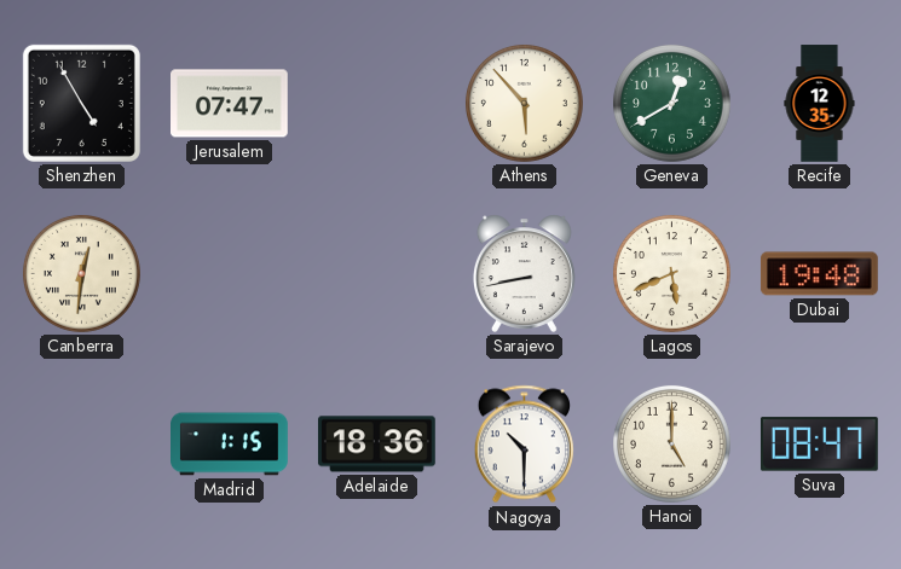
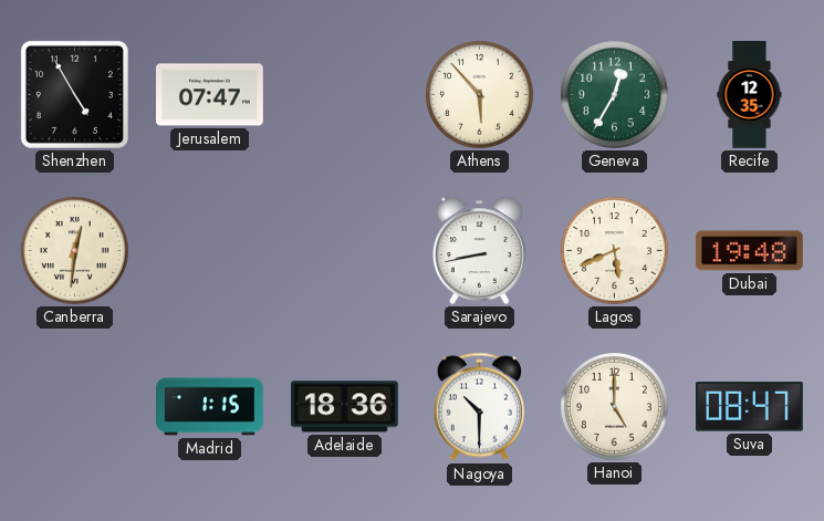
Geneva: 12:40 -> 12:35
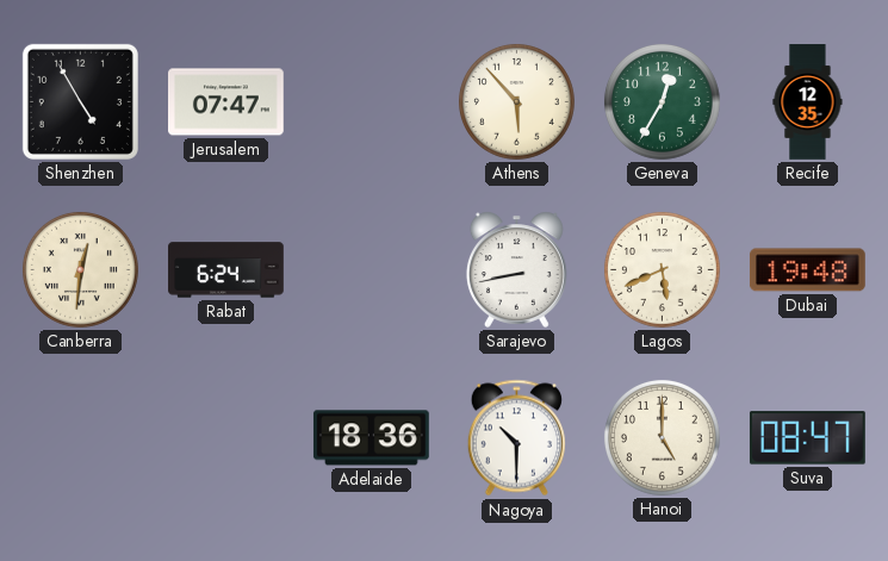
Rabat: none -> 6:24
Madrid: 1:15 -> none
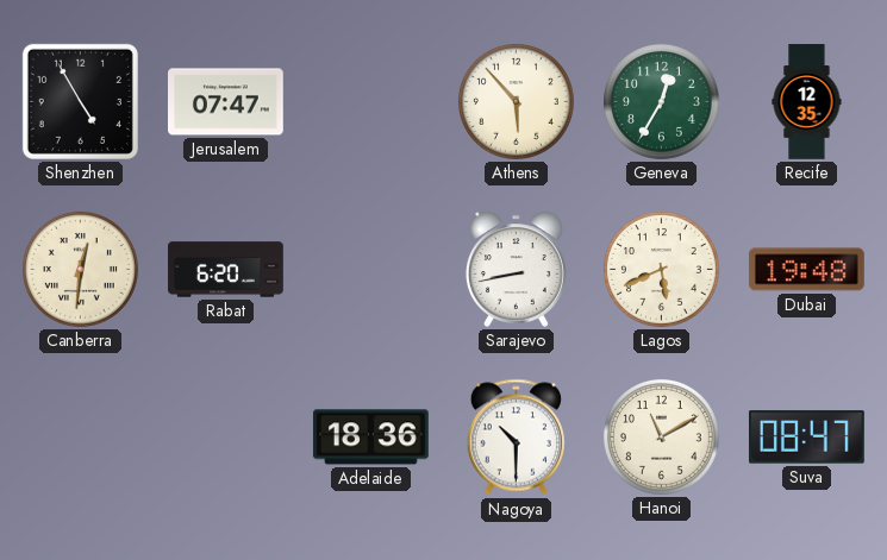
Rabat: 6:24 -> 6:20
Hanoi: 5:00 -> 11:10
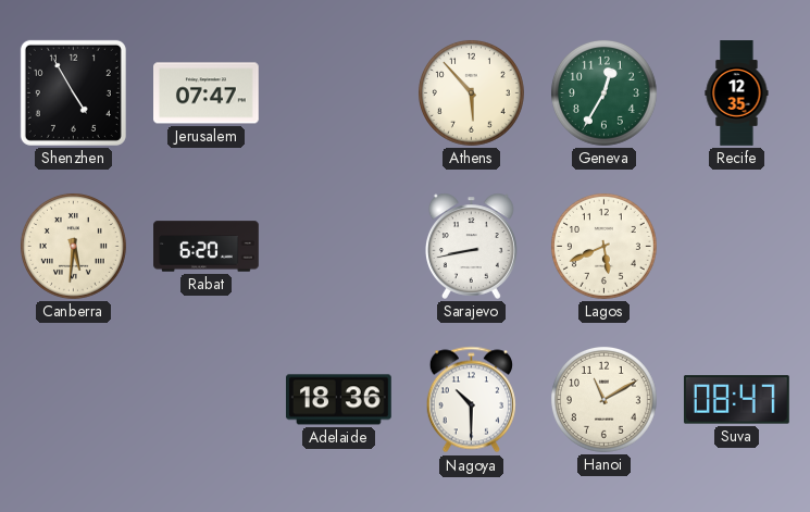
Canberra: 12:31 -> 5:31
Dubai: 19:48 -> none
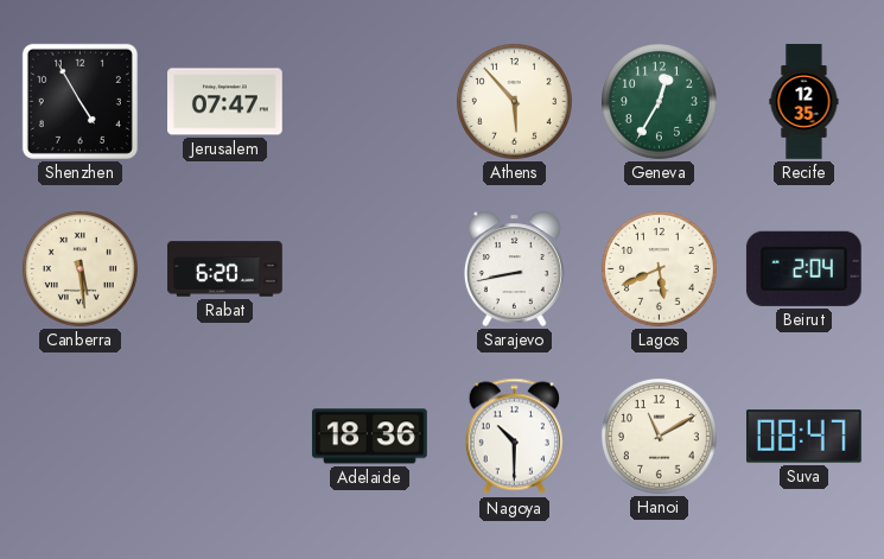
Canberra: 5:31 -> 5:29
Beirut: none -> 2:04
